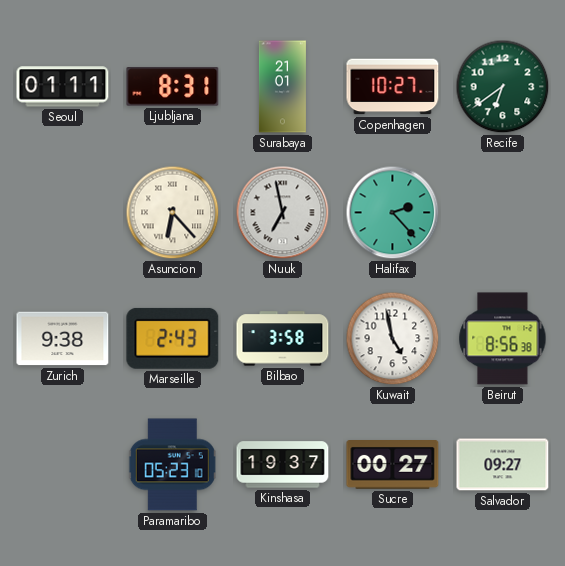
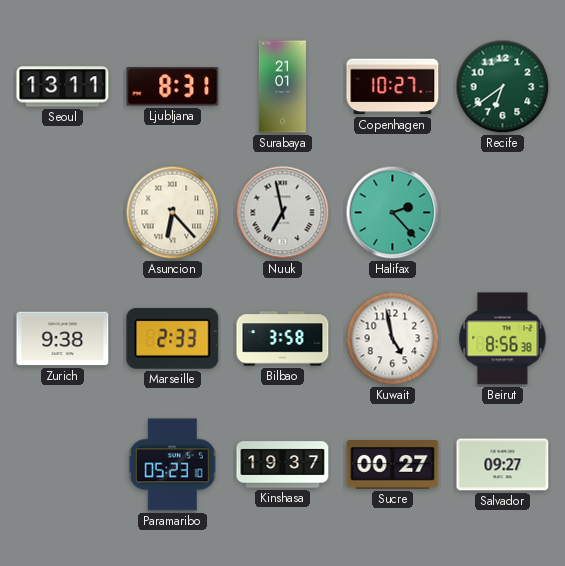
Seoul: 01:11 -> 13:11
Marseille: 2:43 -> 2:33
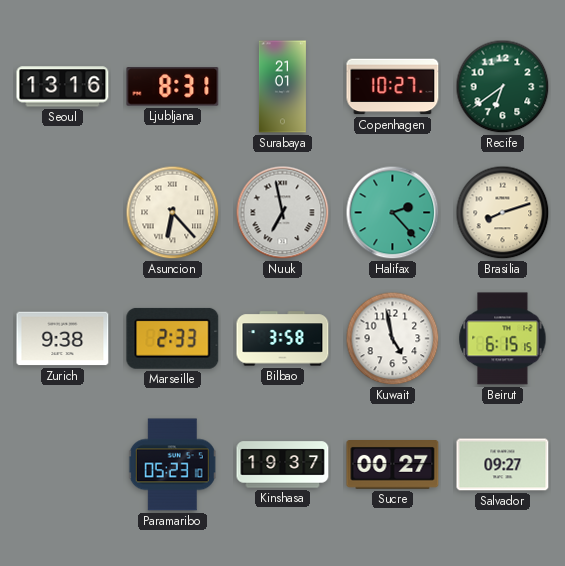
Seoul: 13:11 -> 13:16
Brasilia: none -> 8:12
Beirut: 8:56 -> 6:15
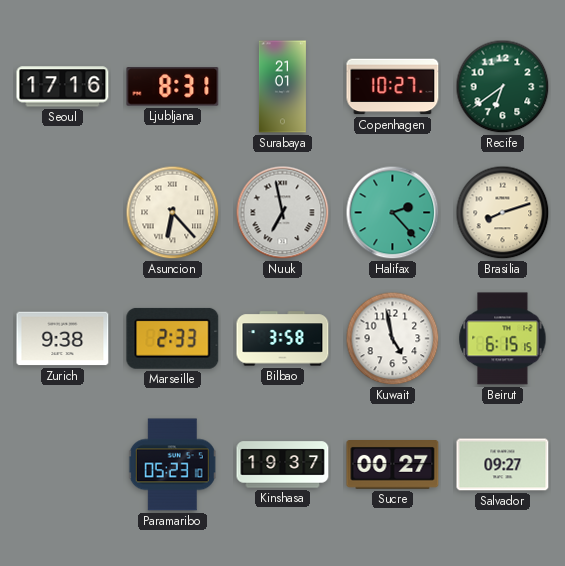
Seoul: 13:16 -> 17:16
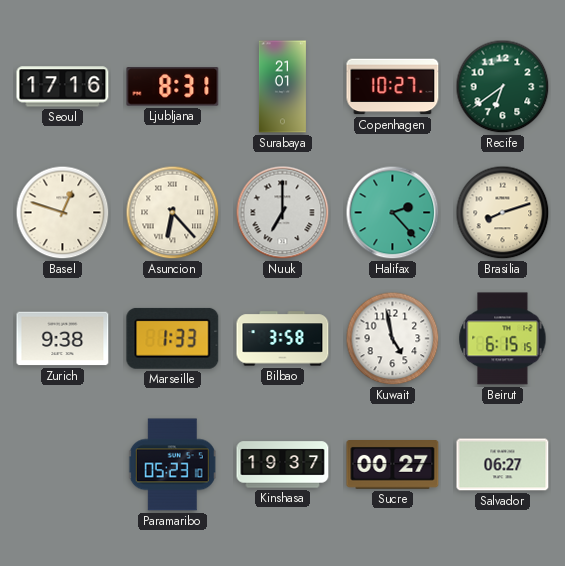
Basel: none -> 12:48
Nuuk: 6:58 -> 7:00
Marseille: 2:33 -> 1:33
Salvador: 09:27 -> 06:27
